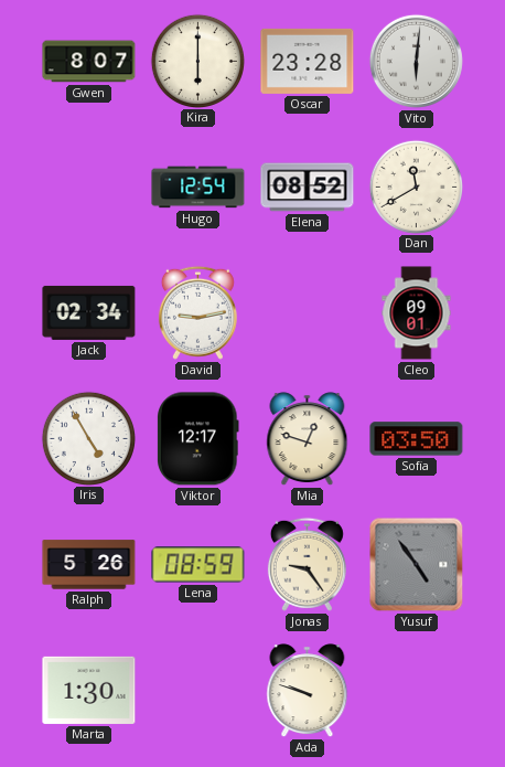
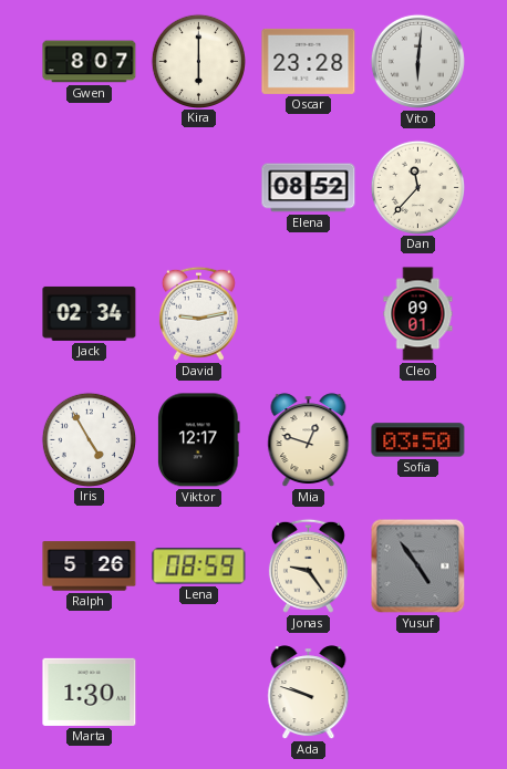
Hugo: 12:54 -> none
Dan: 11:40 -> 11:37
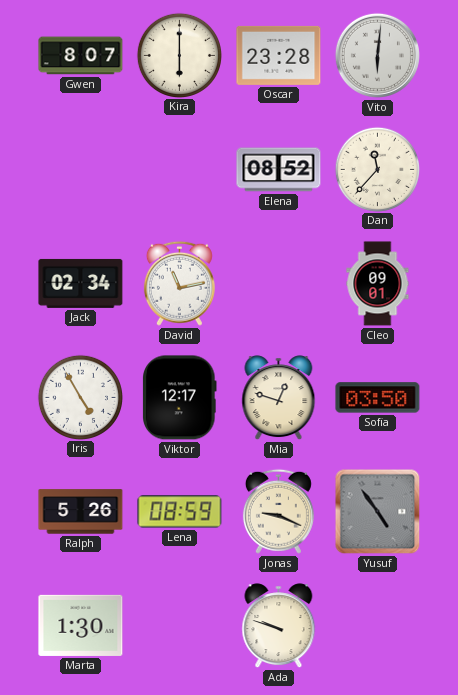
David: 9:13 -> 11:13
Jonas: 9:24 -> 9:19
